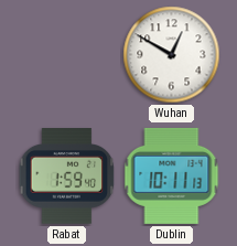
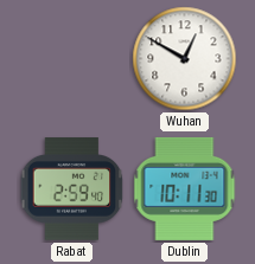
Rabat: 1:59 -> 2:59
Dublin: 10:11:13 -> 10:11:30
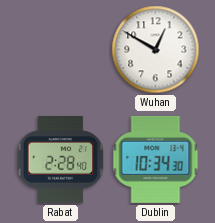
Rabat: 2:59 -> 2:28
Dublin: 10:11 -> 10:34
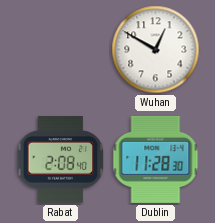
Rabat: 2:28 -> 2:08
Dublin: 10:34 -> 11:28
